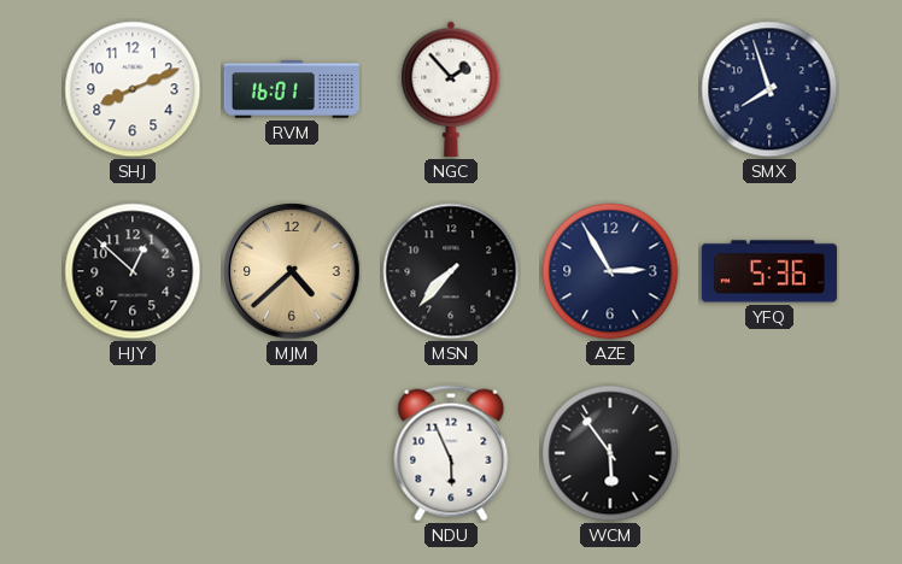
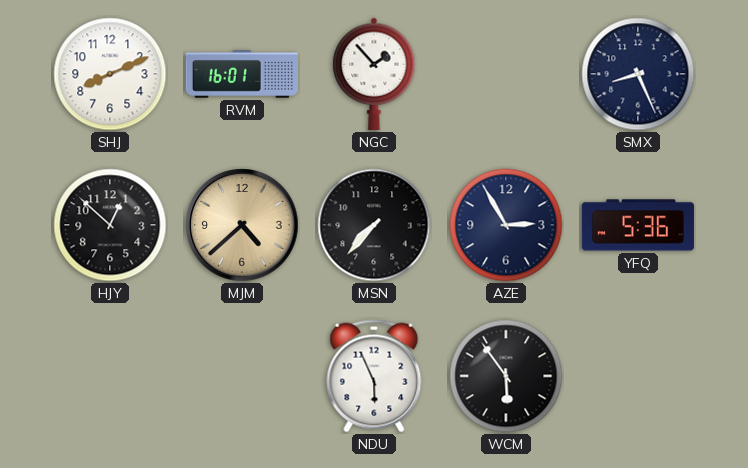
SMX: 7:57 -> 8:26
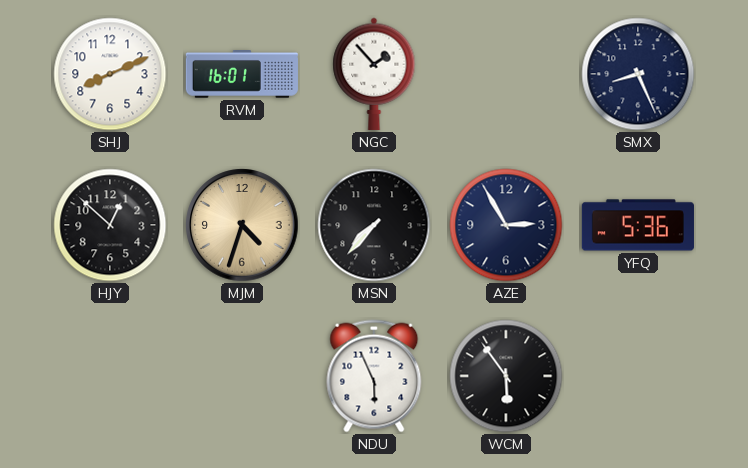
MJM: 4:38 -> 4:33
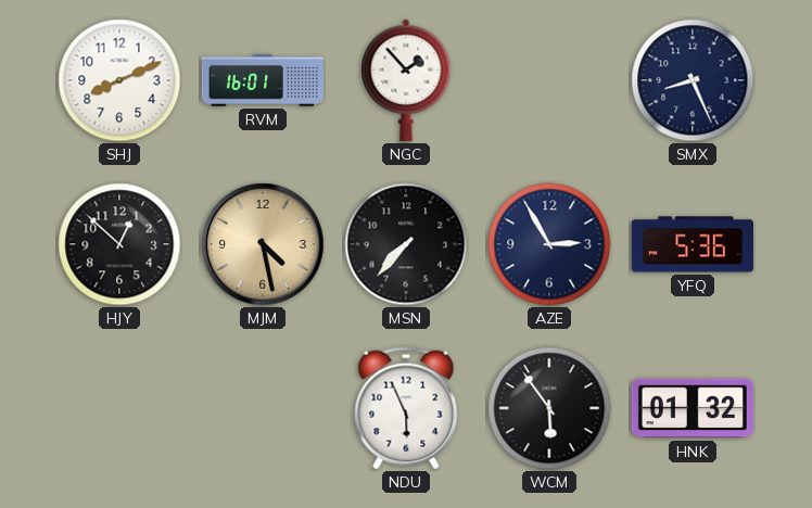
MJM: 4:33 -> 4:28
HNK: none -> 01:32
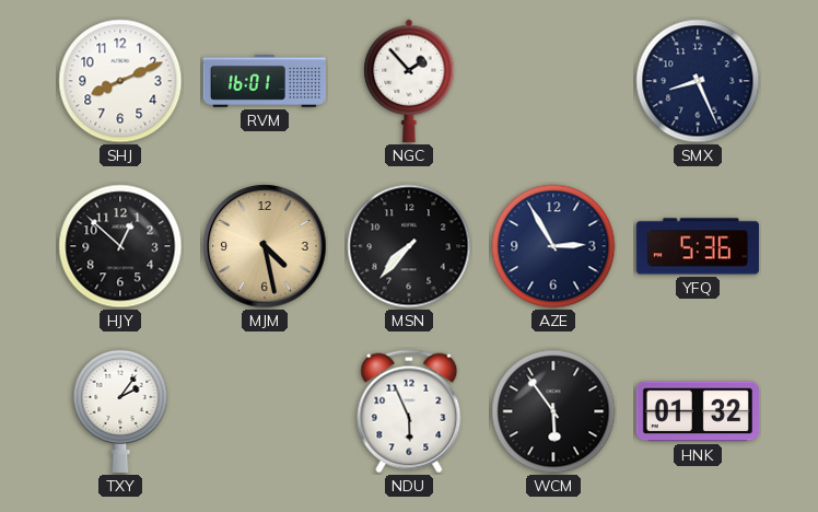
TXY: none -> 2:06
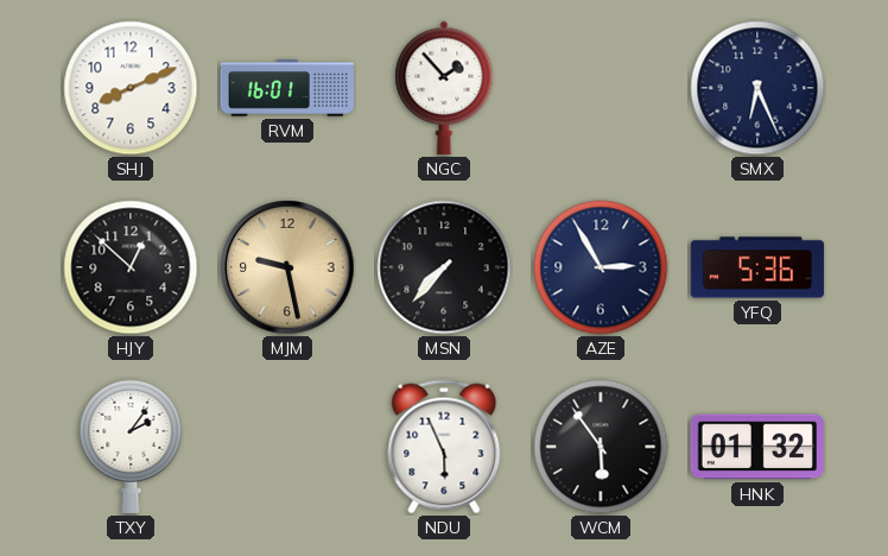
SMX: 8:26 -> 6:26
MJM: 4:28 -> 9:28
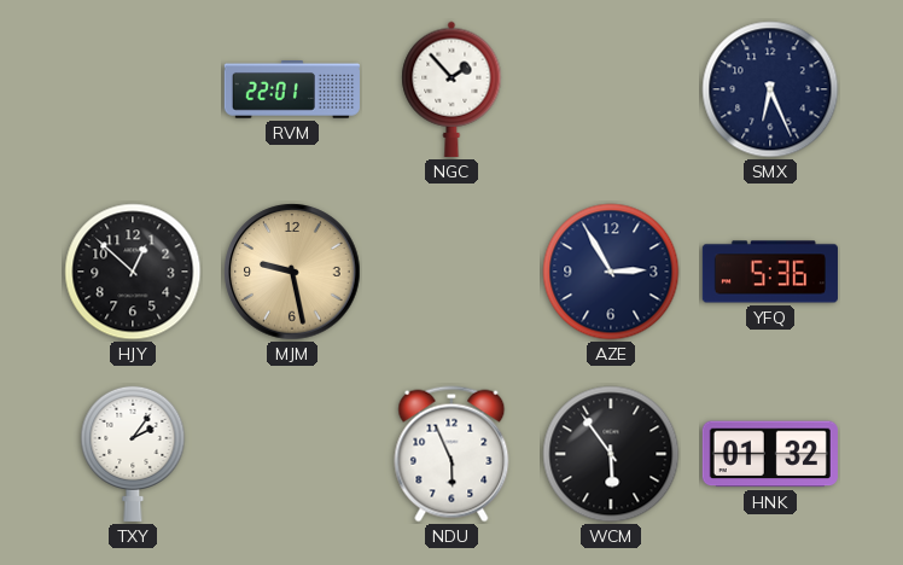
SHJ: 8:11 -> none
RVM: 16:01 -> 22:01
MSN: 7:37 -> none
